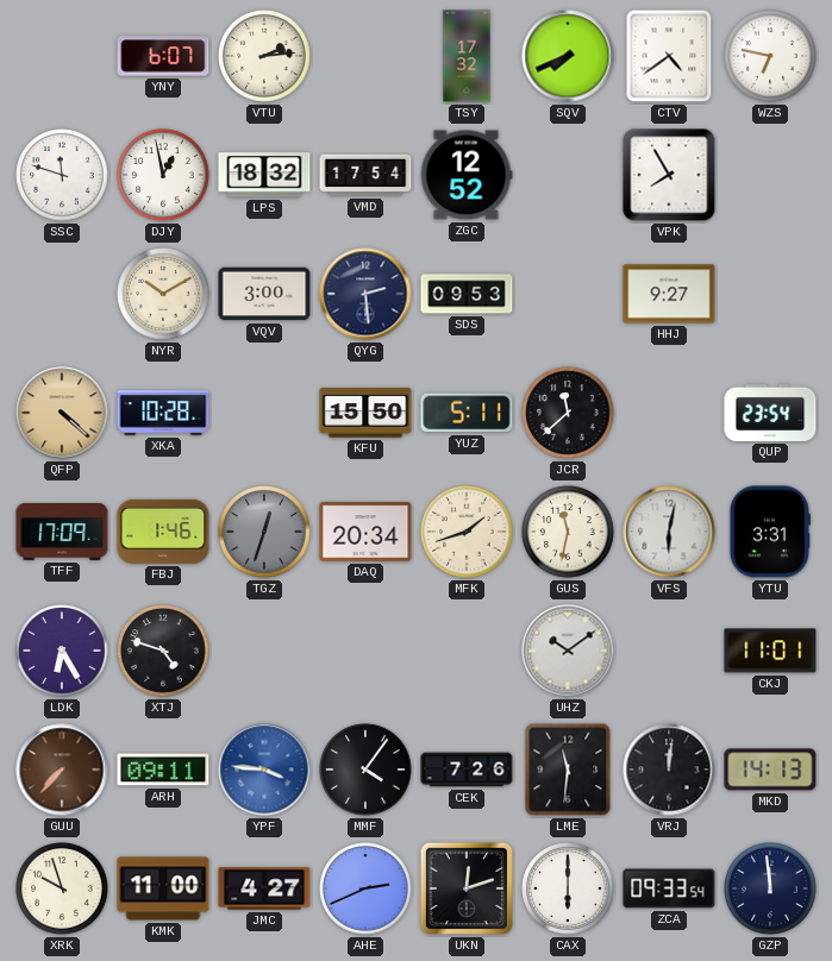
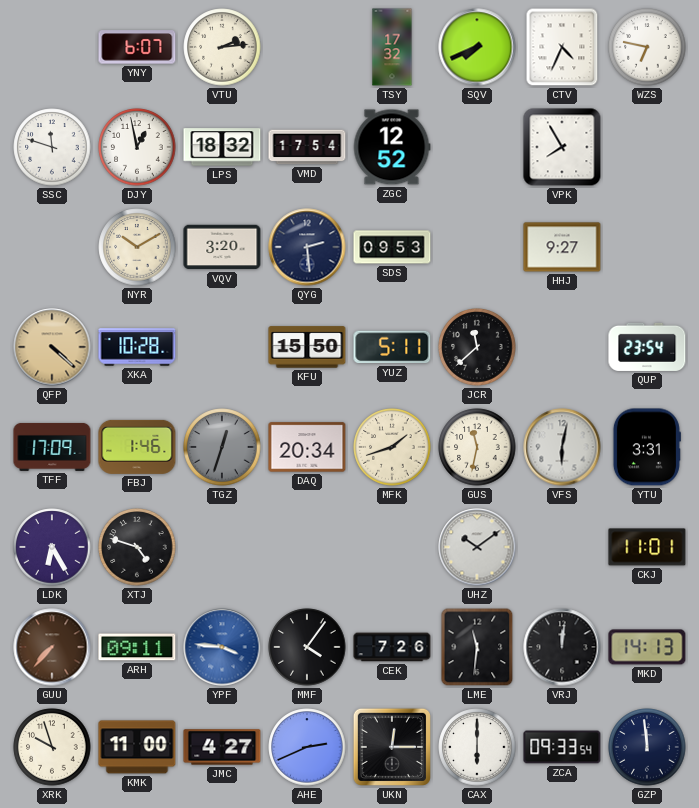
CTV: 4:39 -> 4:34
VQV: 3:00 -> 3:20
UKN: 12:12 -> 12:15
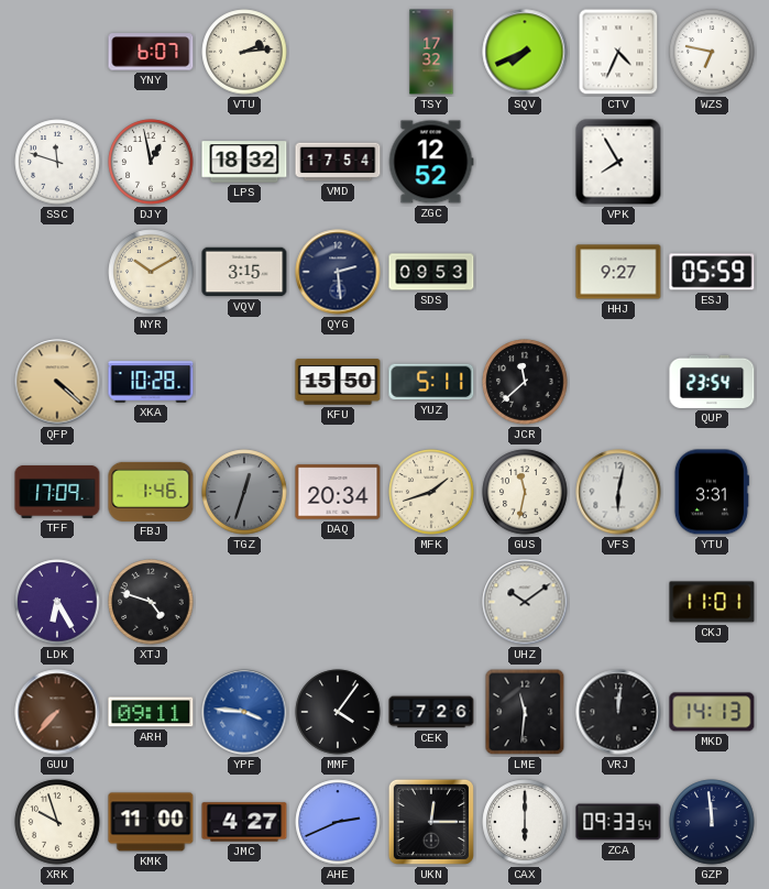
VQV: 3:20 -> 3:15
ESJ: none -> 05:59
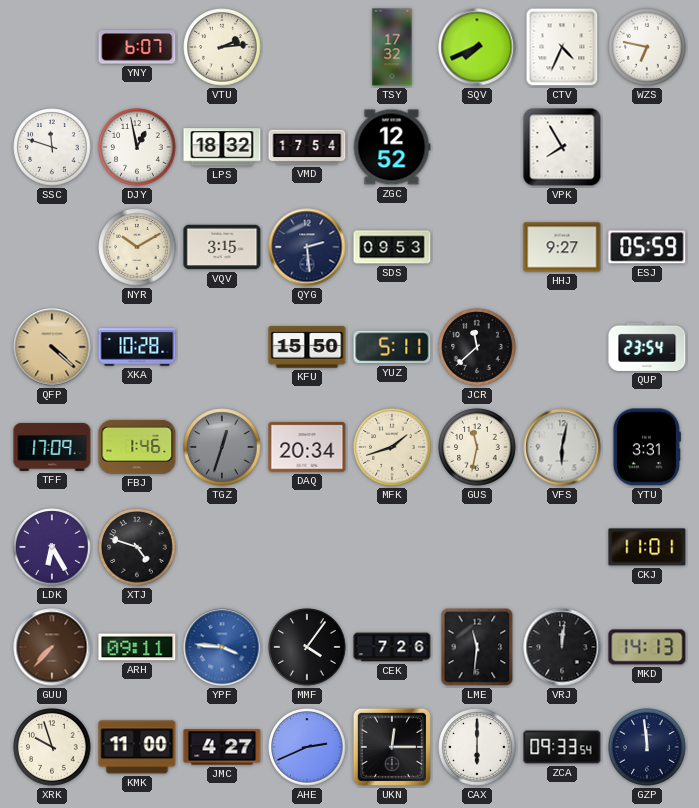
UHZ: 10:09 -> none
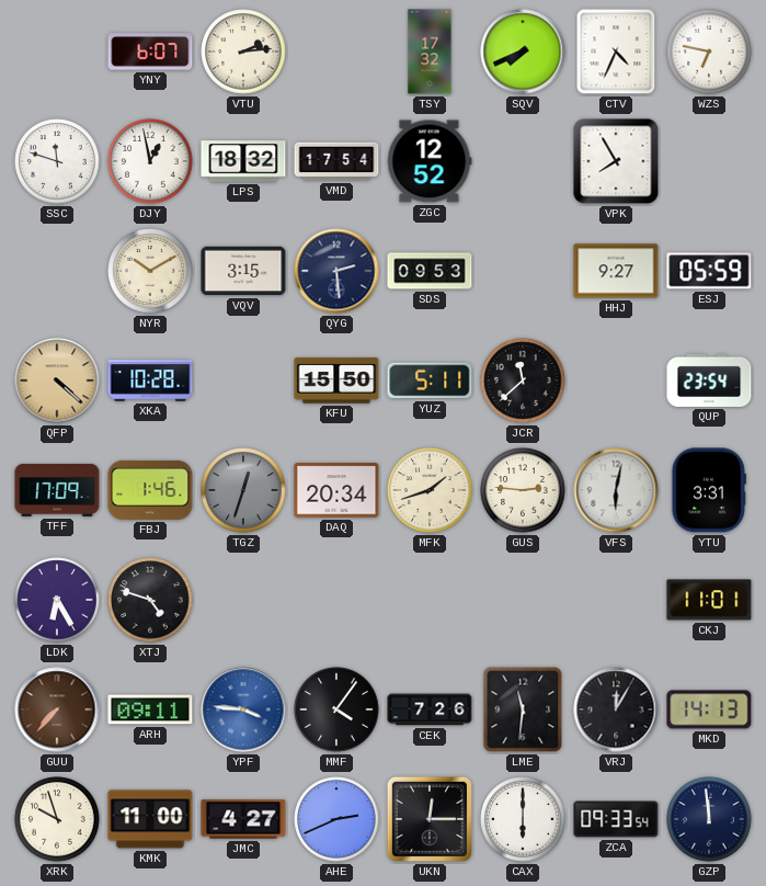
GUS: 11:32 -> 2:46
VRJ: 12:01 -> 12:05
